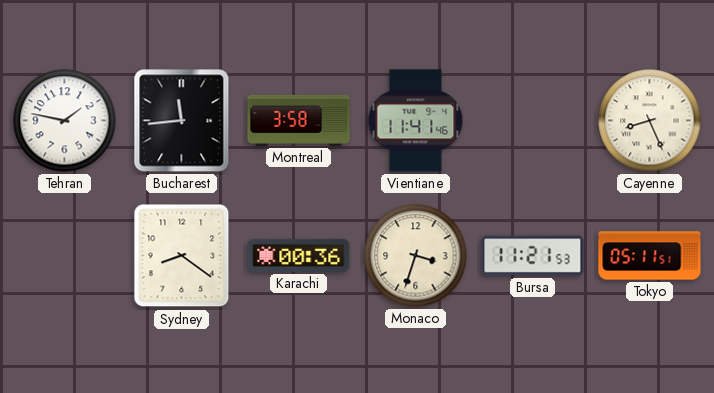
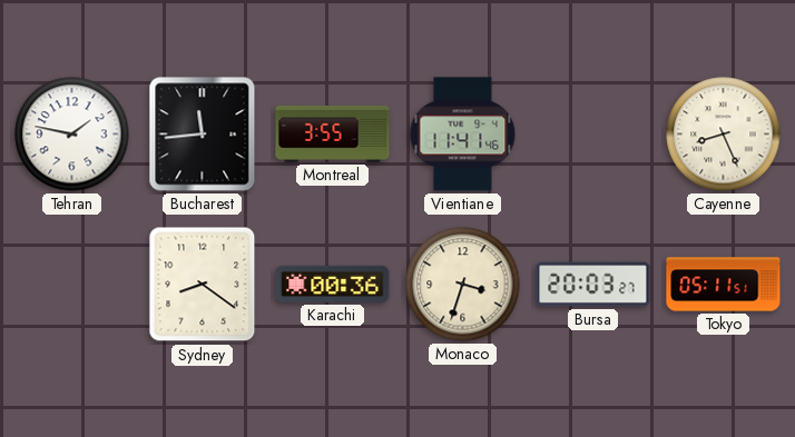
Montreal: 3:58 -> 3:55
Bursa: 11:21 -> 20:03
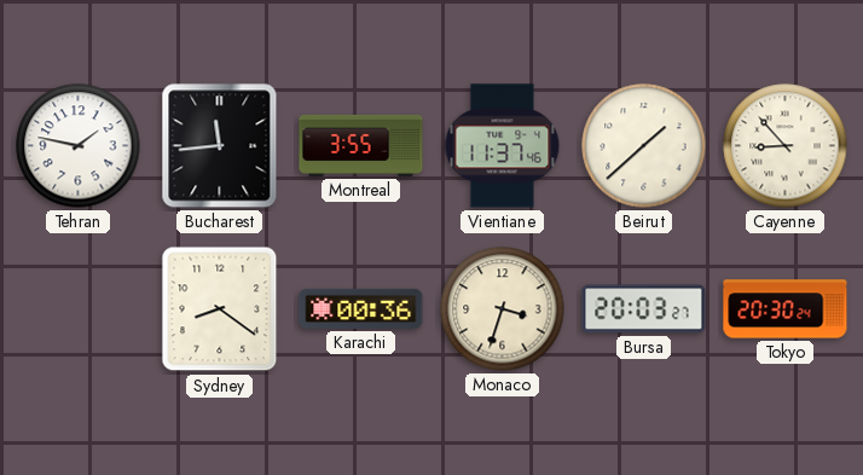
Vientiane: 11:41 -> 11:37
Beirut: none -> 1:38
Cayenne: 8:26 -> 8:53
Tokyo: 05:11 -> 20:30
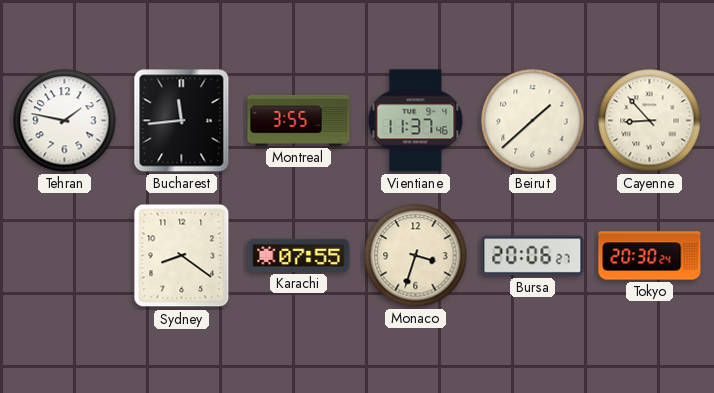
Karachi: 00:36 -> 07:55
Bursa: 20:03 -> 20:06
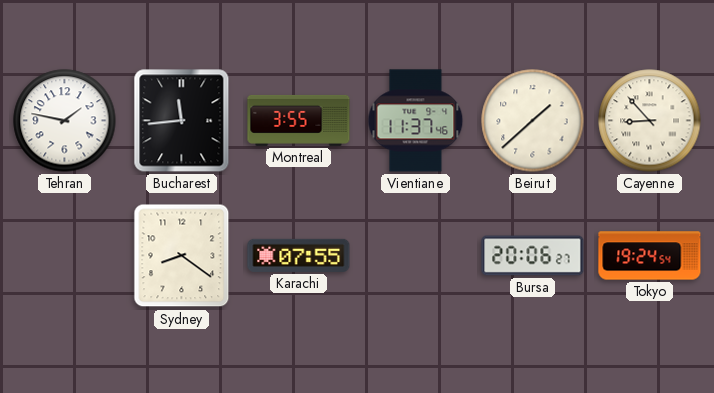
Monaco: 3:33 -> none
Tokyo: 20:30 -> 19:24
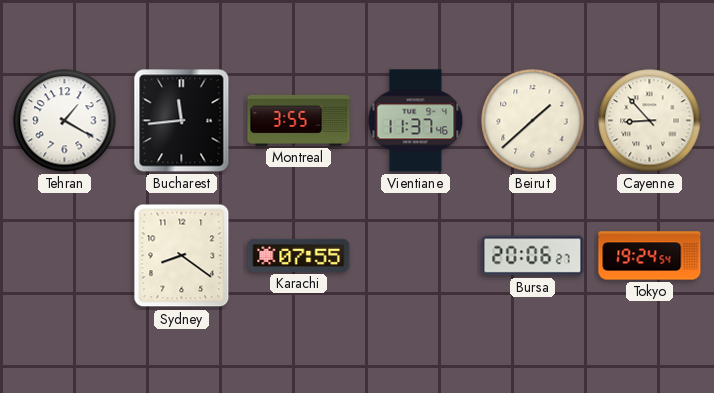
Tehran: 1:47 -> 1:20
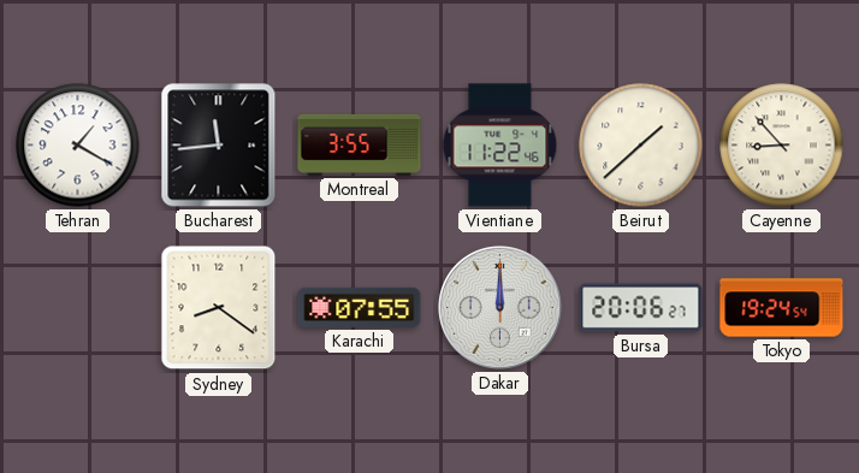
Vientiane: 11:37 -> 11:22
Dakar: none -> 12:00
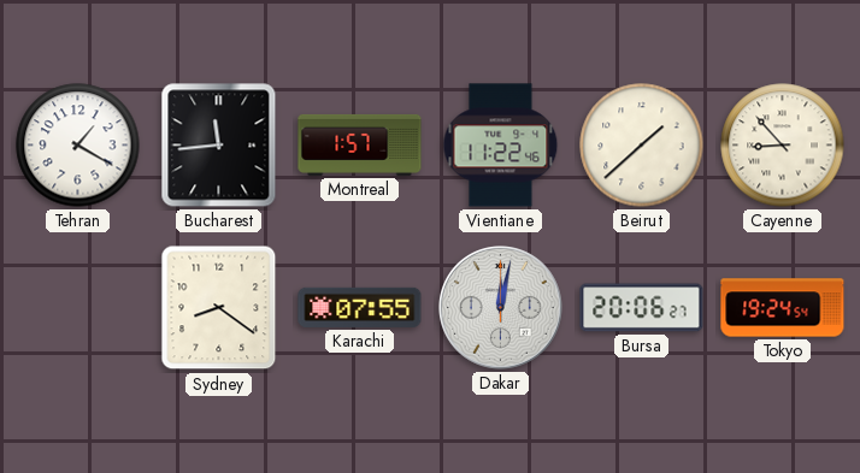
Montreal: 3:55 -> 1:57
Dakar: 12:00 -> 12:02
